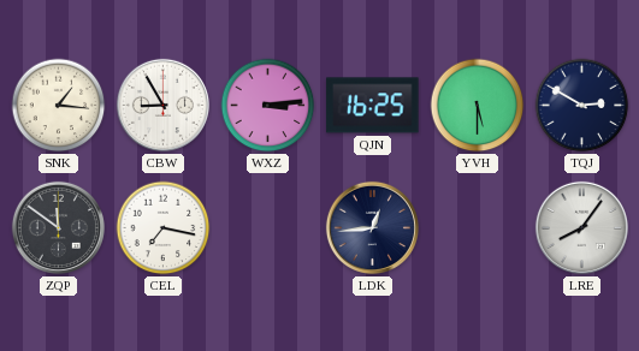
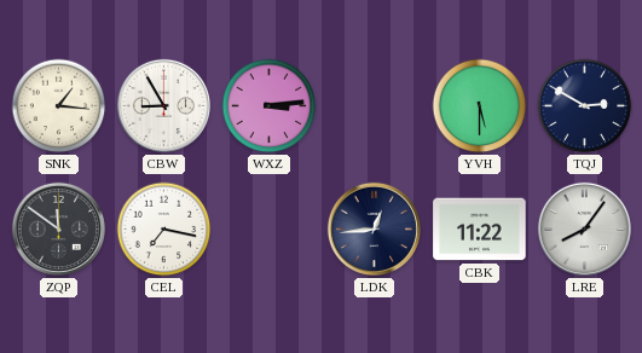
QJN: 16:25 -> none
CBK: none -> 11:22
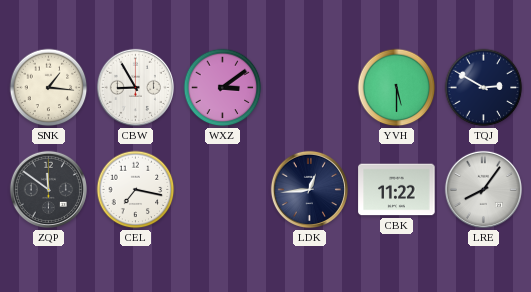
WXZ: 3:14 -> 3:09
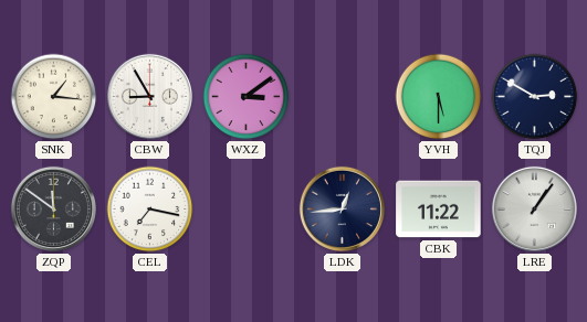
LRE: 8:06 -> 1:06
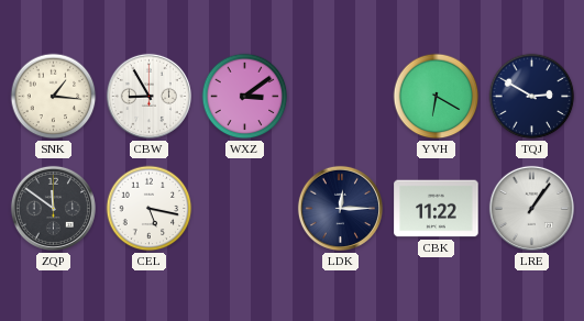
YVH: 5:30 -> 6:20
CEL: 7:17 -> 5:17
LDK: 12:44 -> 12:15
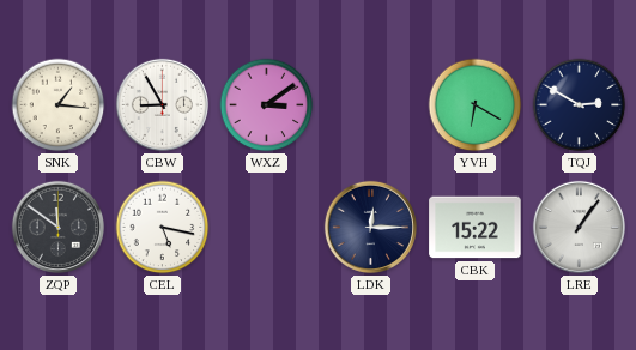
CBK: 11:22 -> 15:22
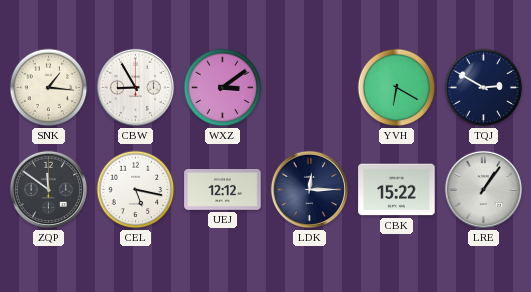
UEJ: none -> 12:12
